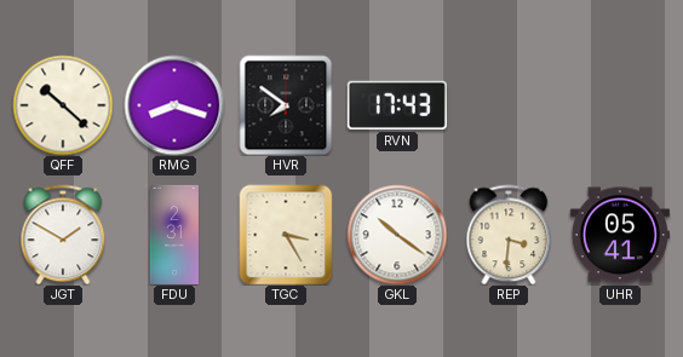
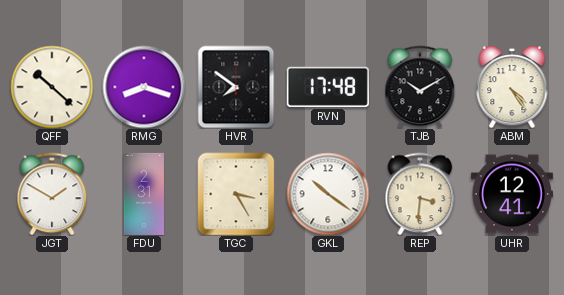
RVN: 17:43 -> 17:48
TJB: none -> 10:10
ABM: none -> 4:24
UHR: 05:41 -> 12:41
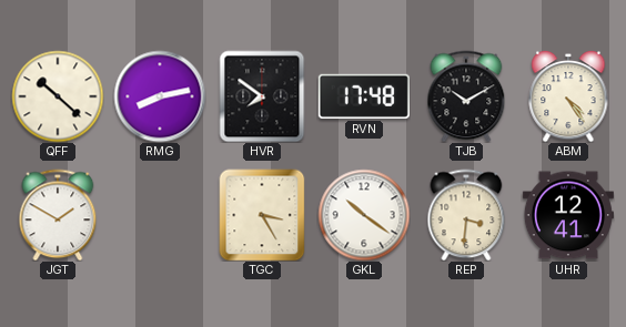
RMG: 8:18 -> 8:13
FDU: 2:31 -> none
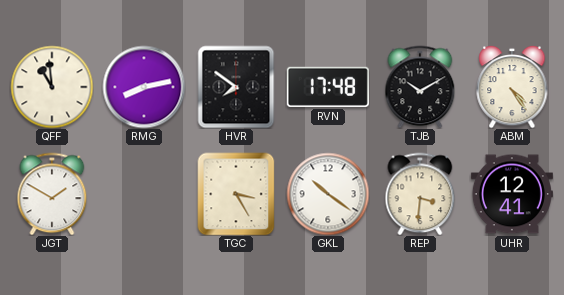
QFF: 10:22 -> 10:59
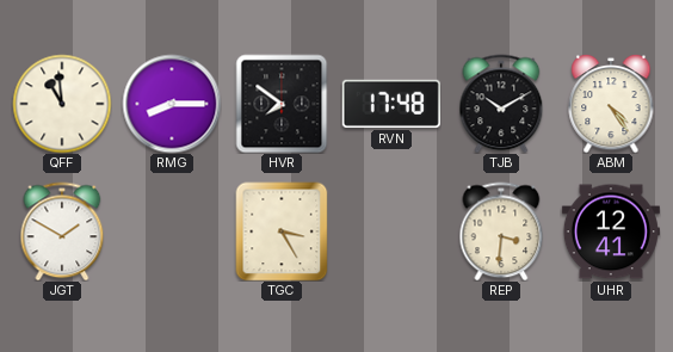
RMG: 8:13 -> 8:15
GKL: 10:21 -> none
